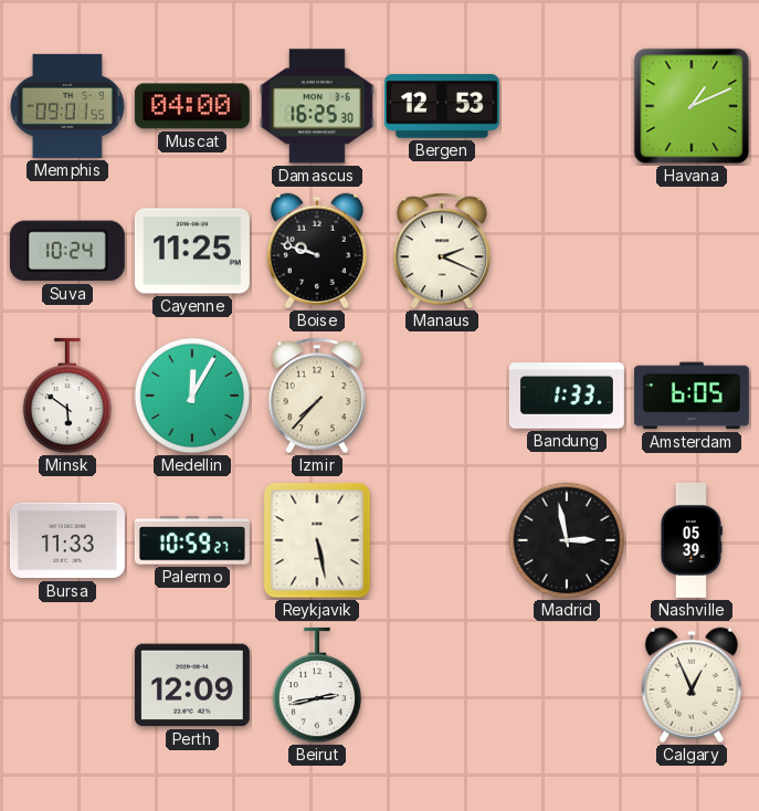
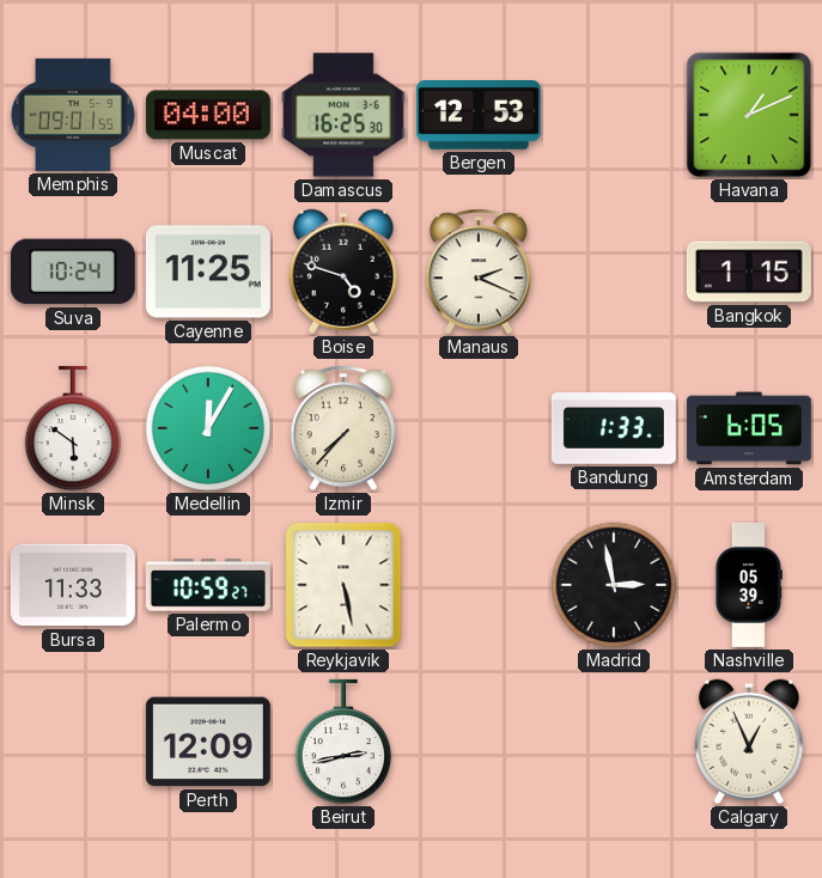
Boise: 9:48 -> 4:48
Bangkok: none -> 1:15
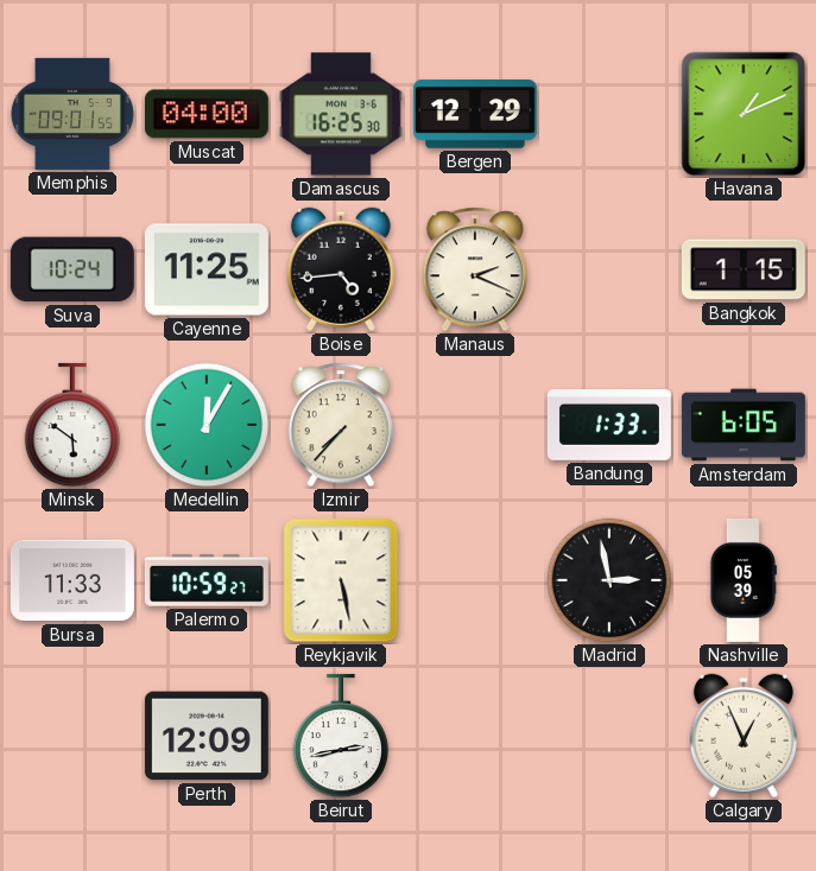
Bergen: 12:53 -> 12:29
Boise: 4:48 -> 4:44
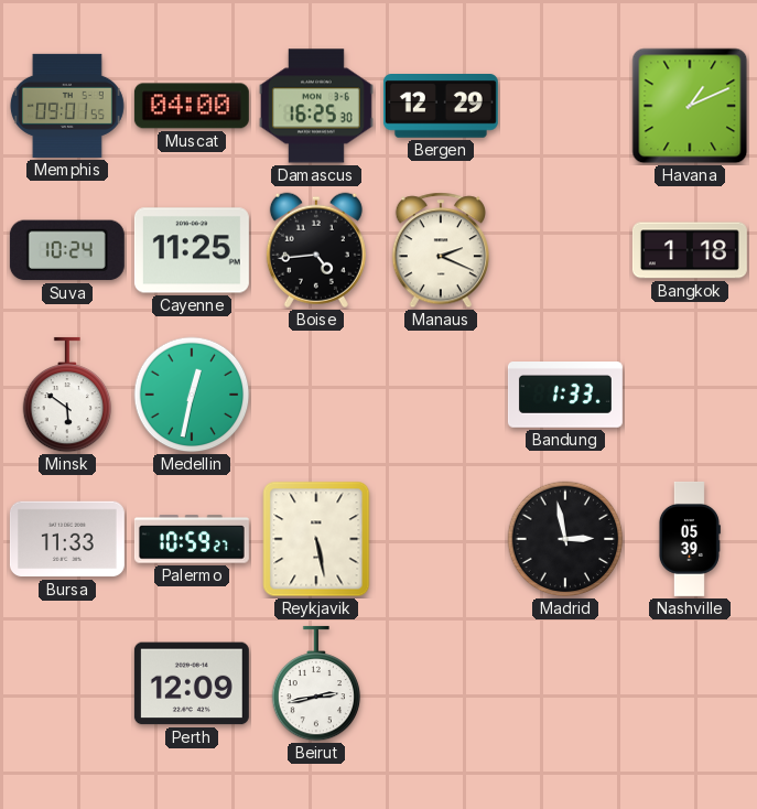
Bangkok: 1:15 -> 1:18
Medellin: 12:05 -> 12:32
Izmir: 7:37 -> none
Amsterdam: 6:05 -> none
Calgary: 12:56 -> none
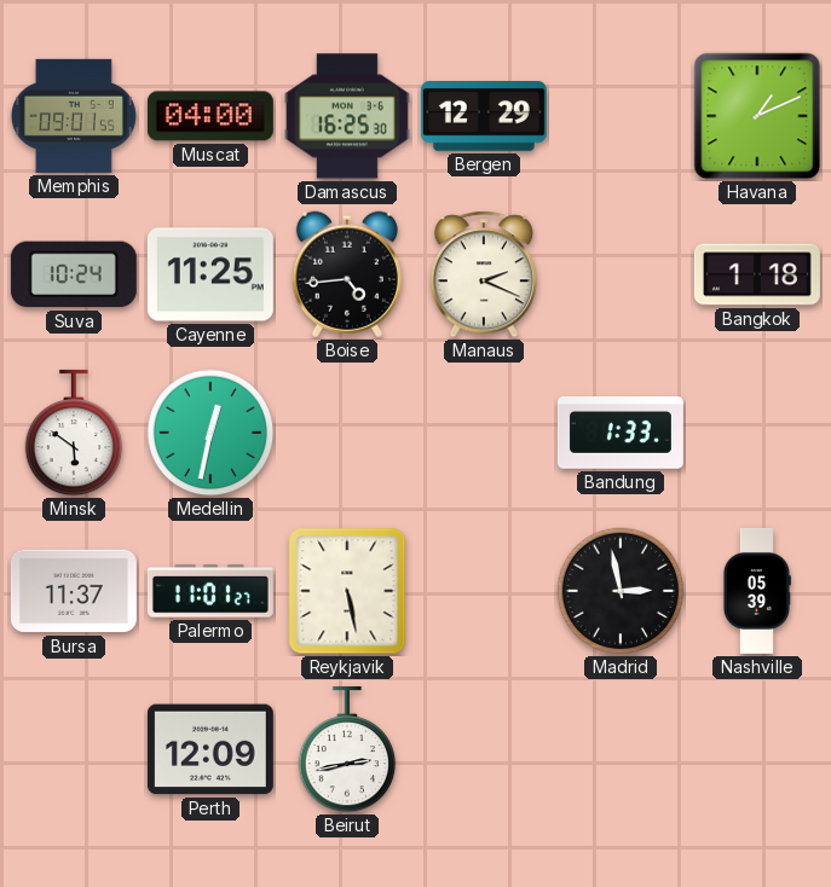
Bursa: 11:33 -> 11:37
Palermo: 10:59 -> 11:01
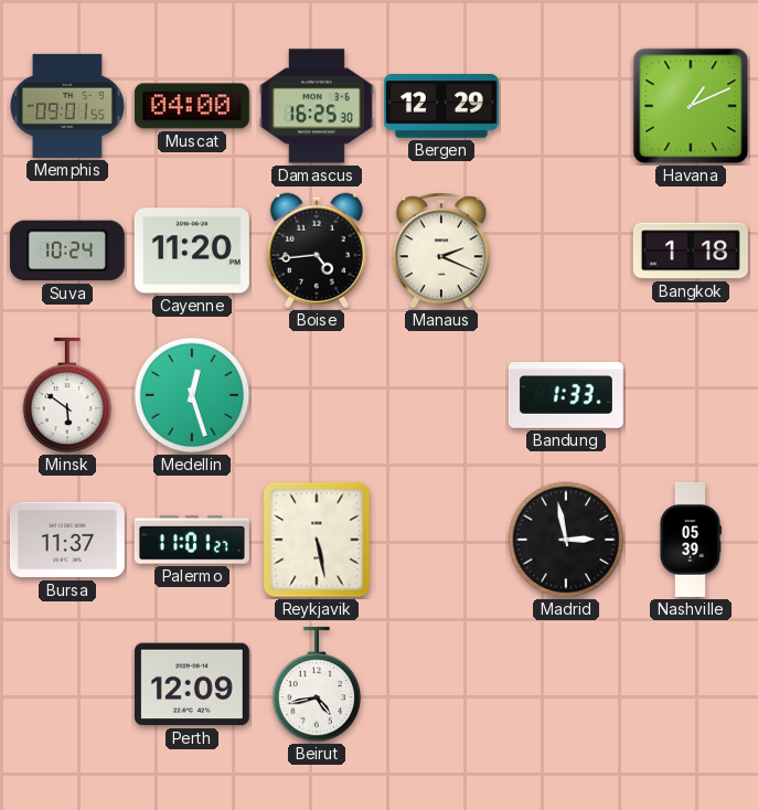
Cayenne: 11:25 -> 11:20
Medellin: 12:32 -> 12:27
Beirut: 2:43 -> 4:43
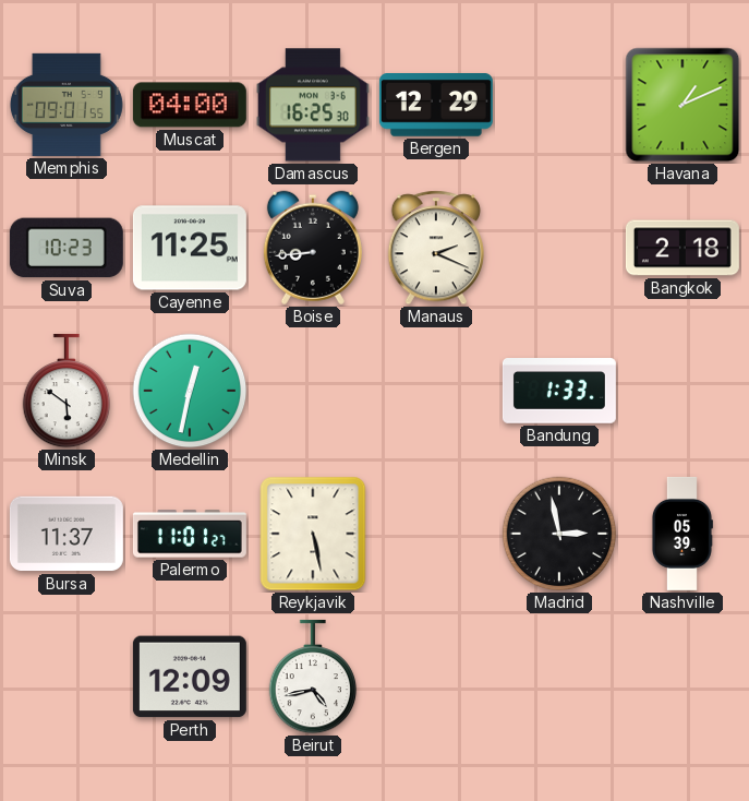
Suva: 10:24 -> 10:23
Cayenne: 11:20 -> 11:25
Boise: 4:44 -> 8:44
Bangkok: 1:18 -> 2:18
Medellin: 12:27 -> 12:32
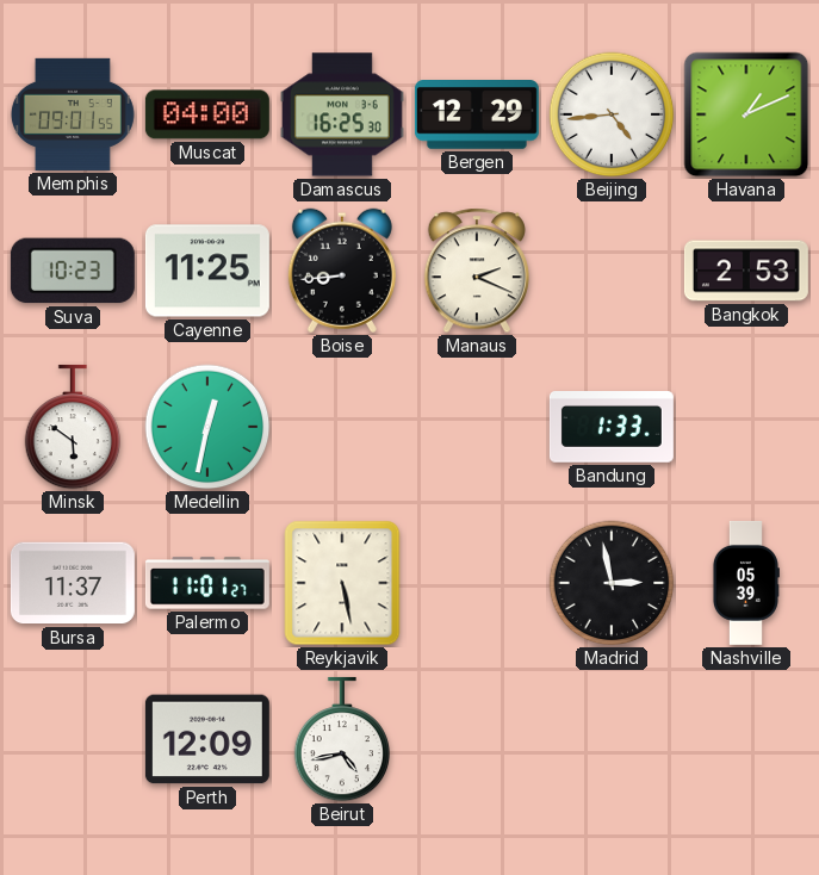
Beijing: none -> 4:44
Bangkok: 2:18 -> 2:53
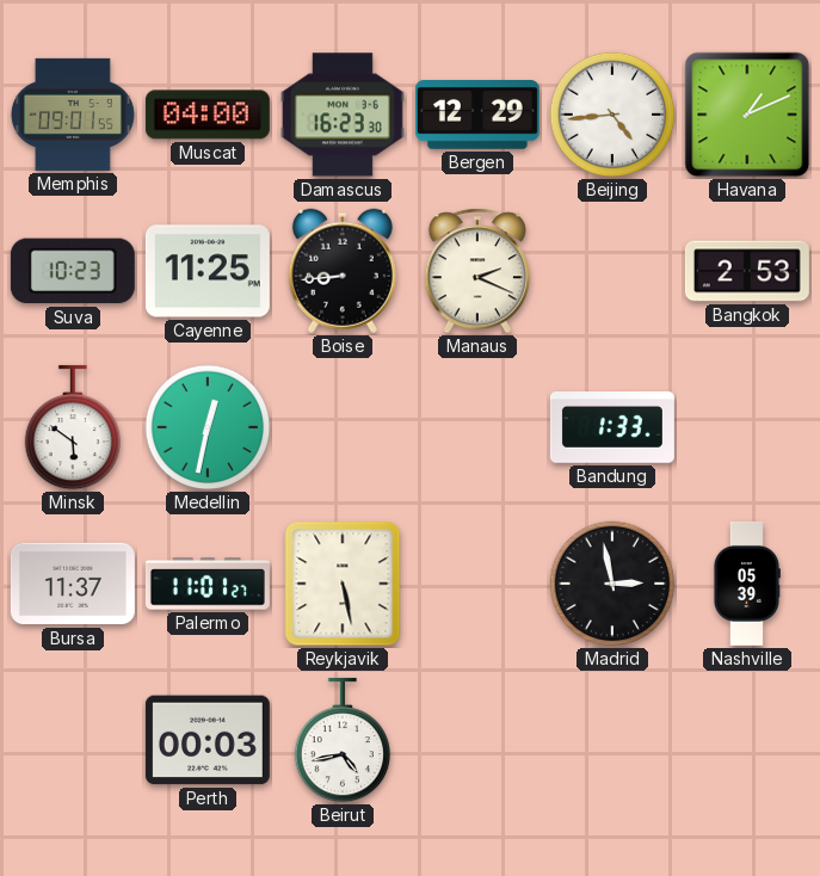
Damascus: 16:25 -> 16:23
Perth: 12:09 -> 00:03
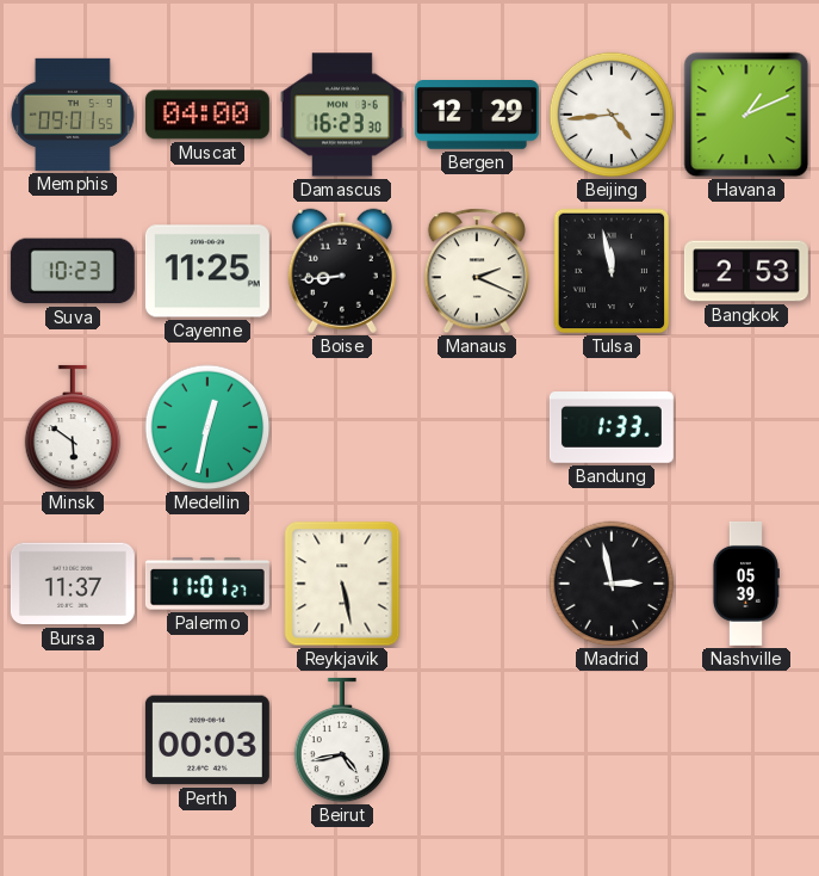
Tulsa: none -> 11:58
